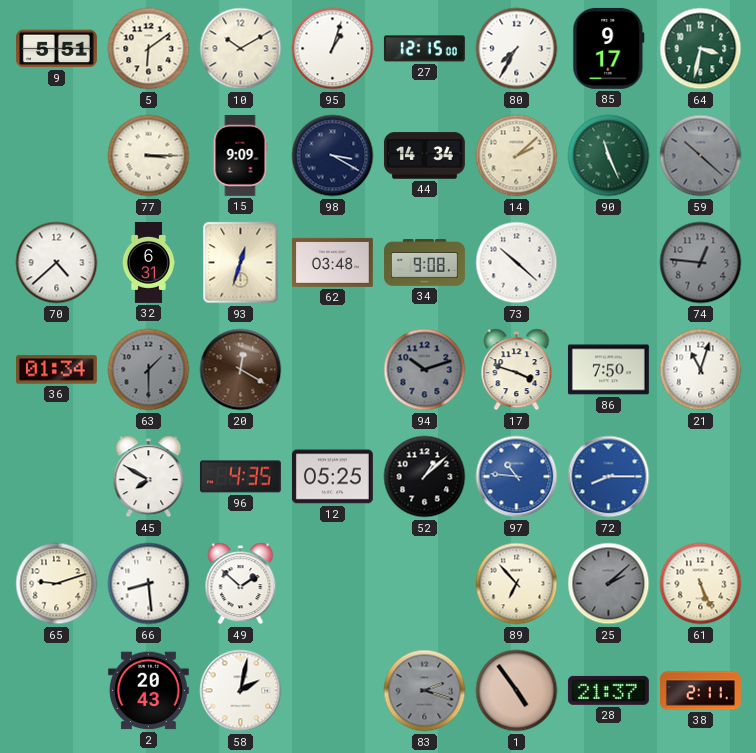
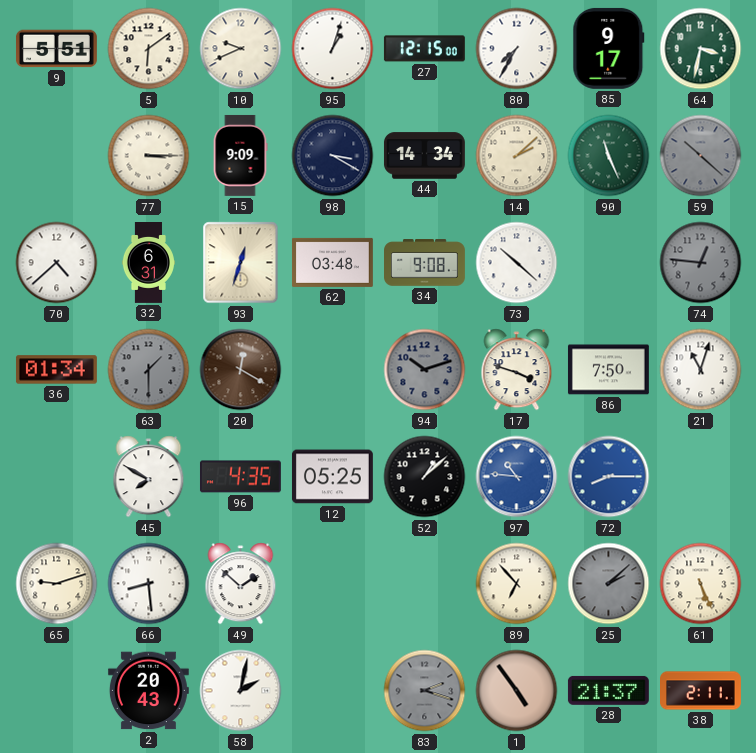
10: 10:10 -> 9:41
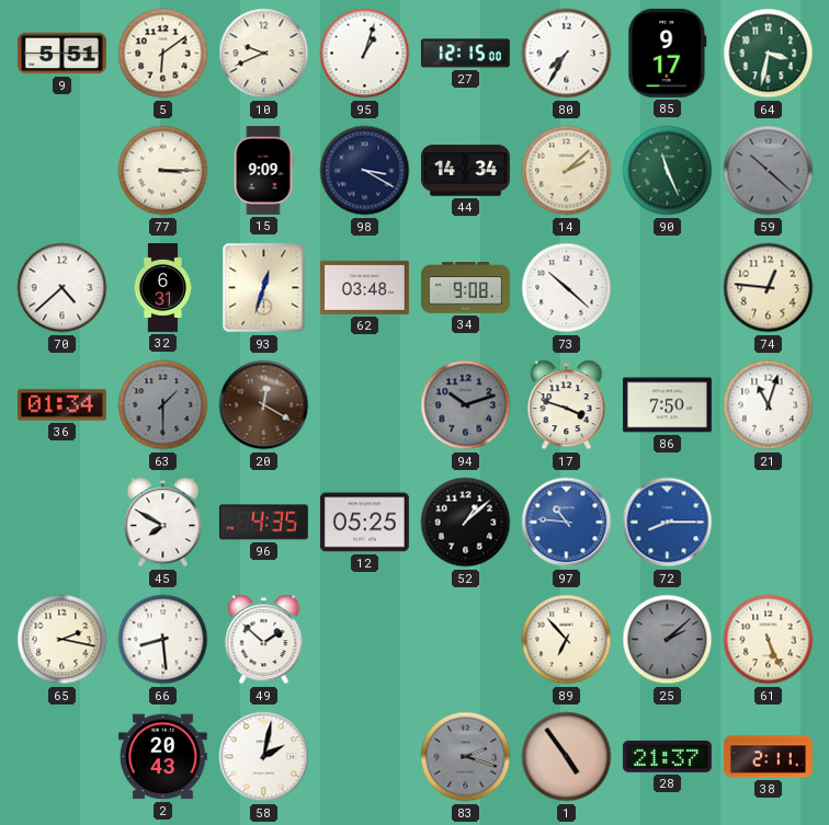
74 dial: grey -> cream
65: 9:12 -> 2:17
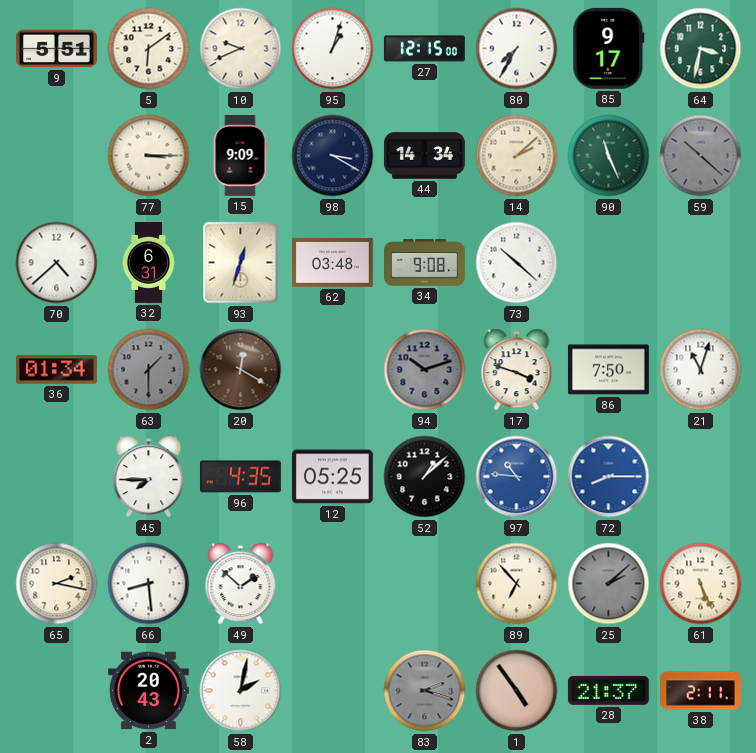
74: 12:46 -> none
45: 7:50 -> 7:45
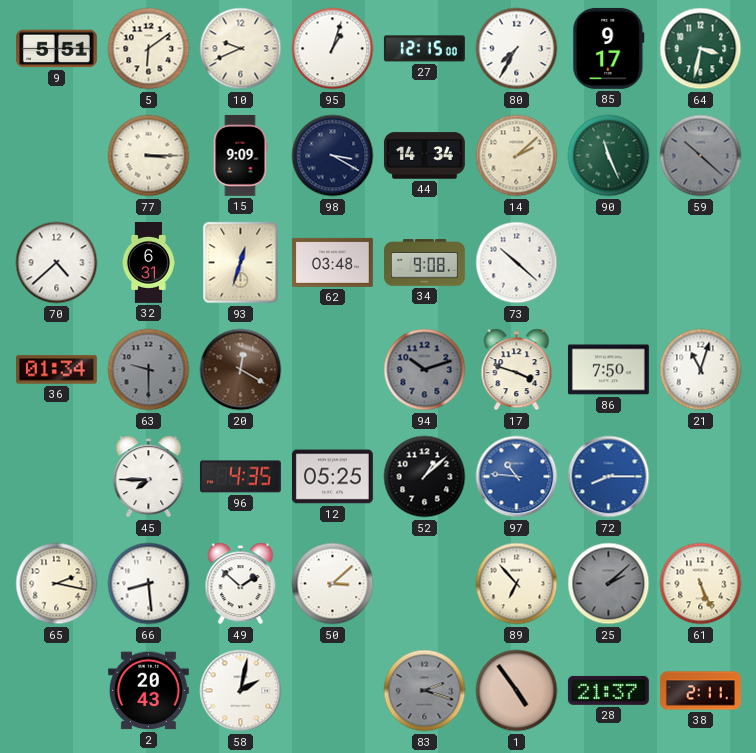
63: 1:30 -> 9:30
50: none -> 3:08
